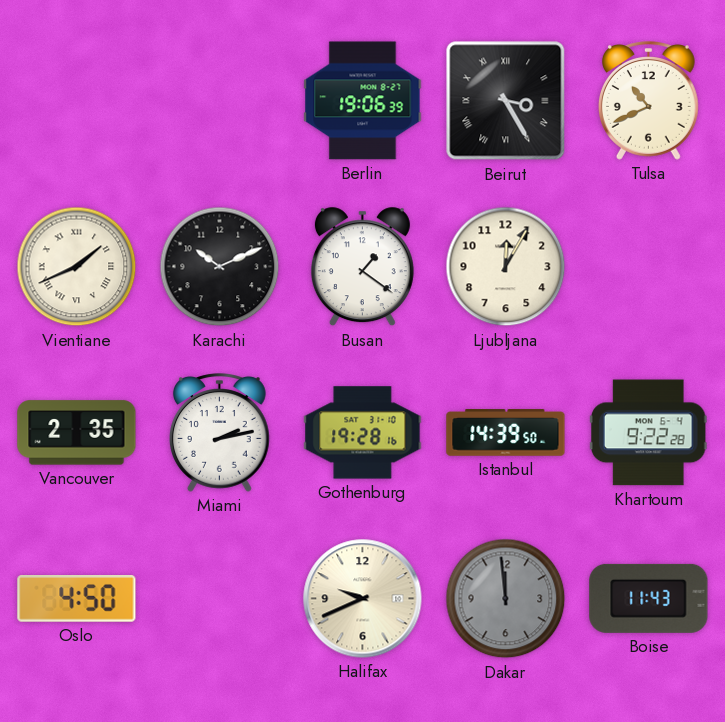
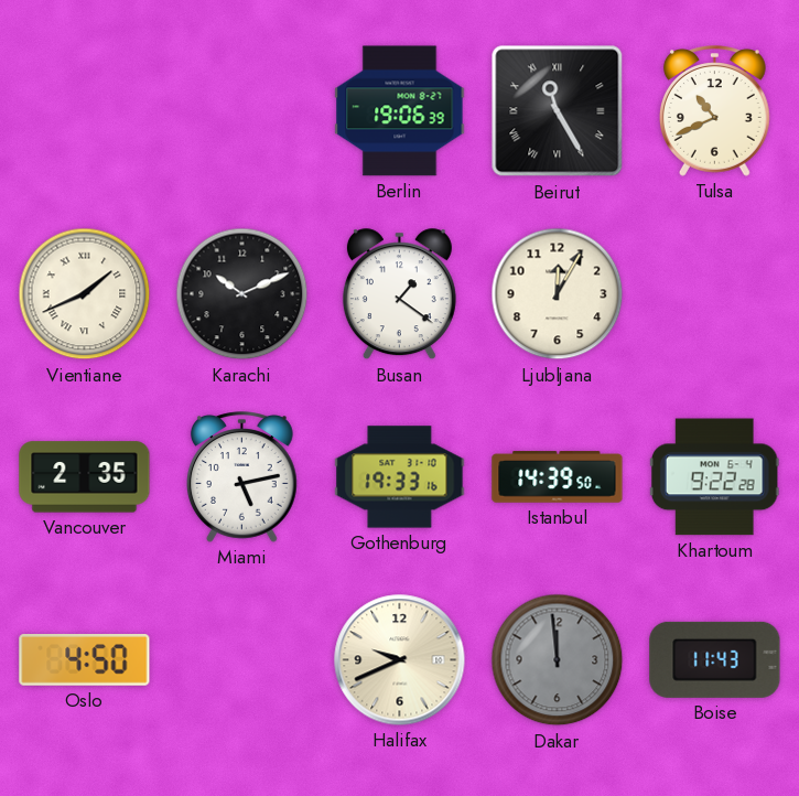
Beirut: 3:25 -> 11:25
Miami: 2:13 -> 5:13
Gothenburg: 19:28 -> 19:33
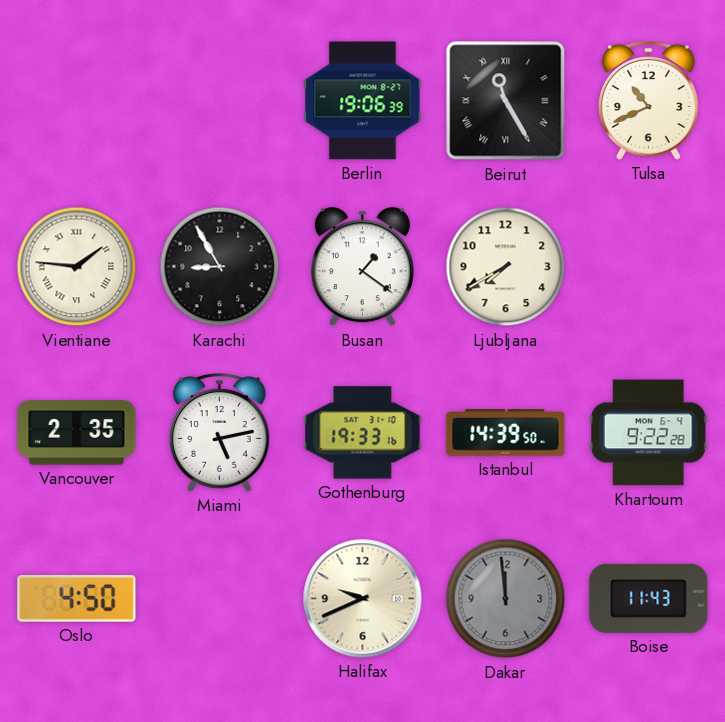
Vientiane: 1:41 -> 1:46
Karachi: 10:11 -> 8:55
Ljubljana: 12:05 -> 7:40
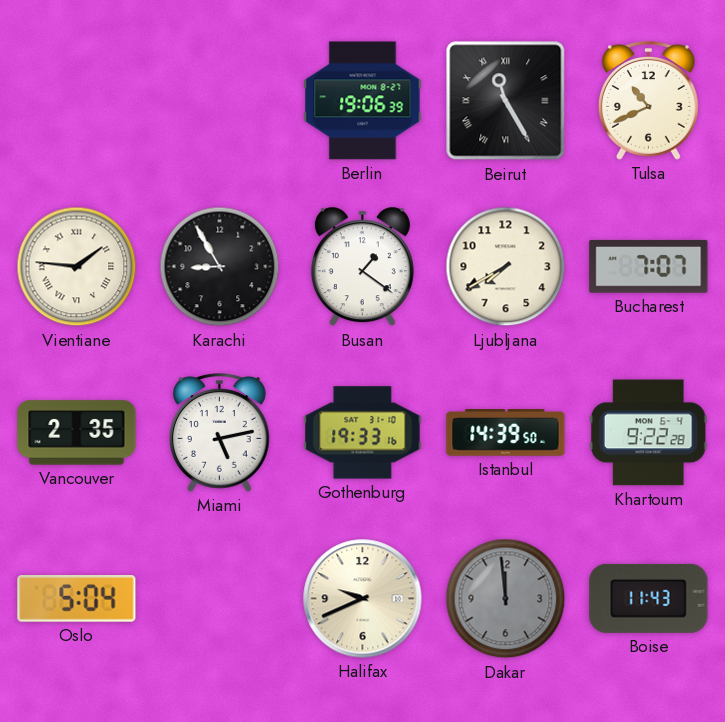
Bucharest: none -> 7:07
Oslo: 4:50 -> 5:04
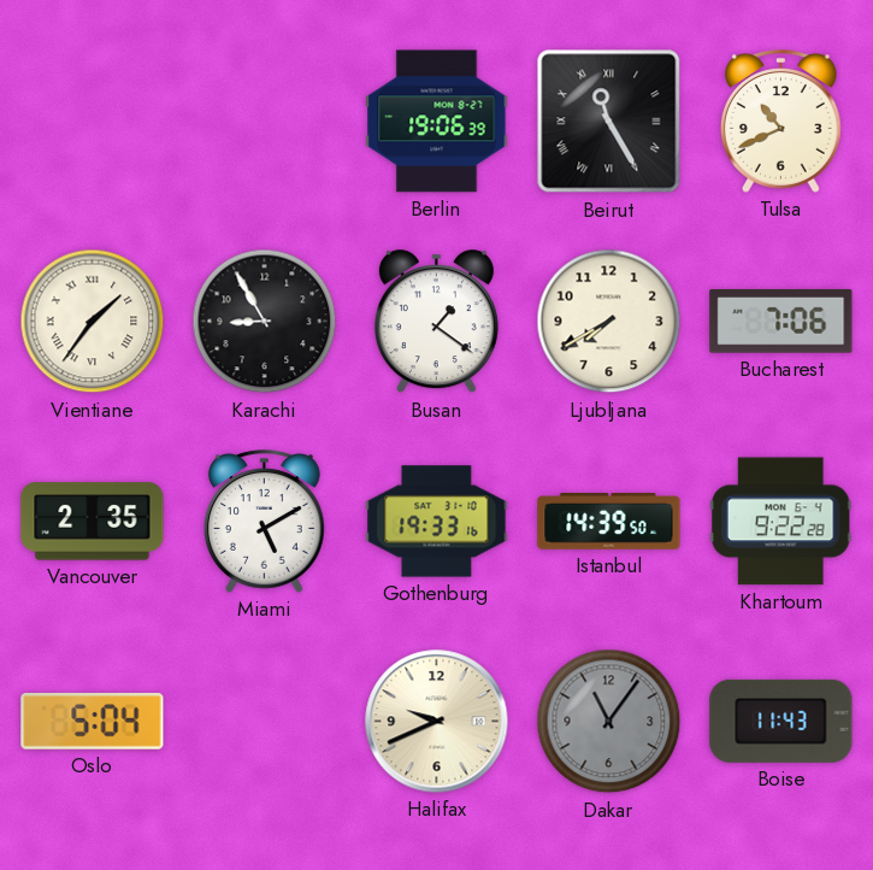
Vientiane: 1:46 -> 1:36
Bucharest: 7:07 -> 7:06
Miami: 5:13 -> 5:10
Dakar: 11:59 -> 11:06
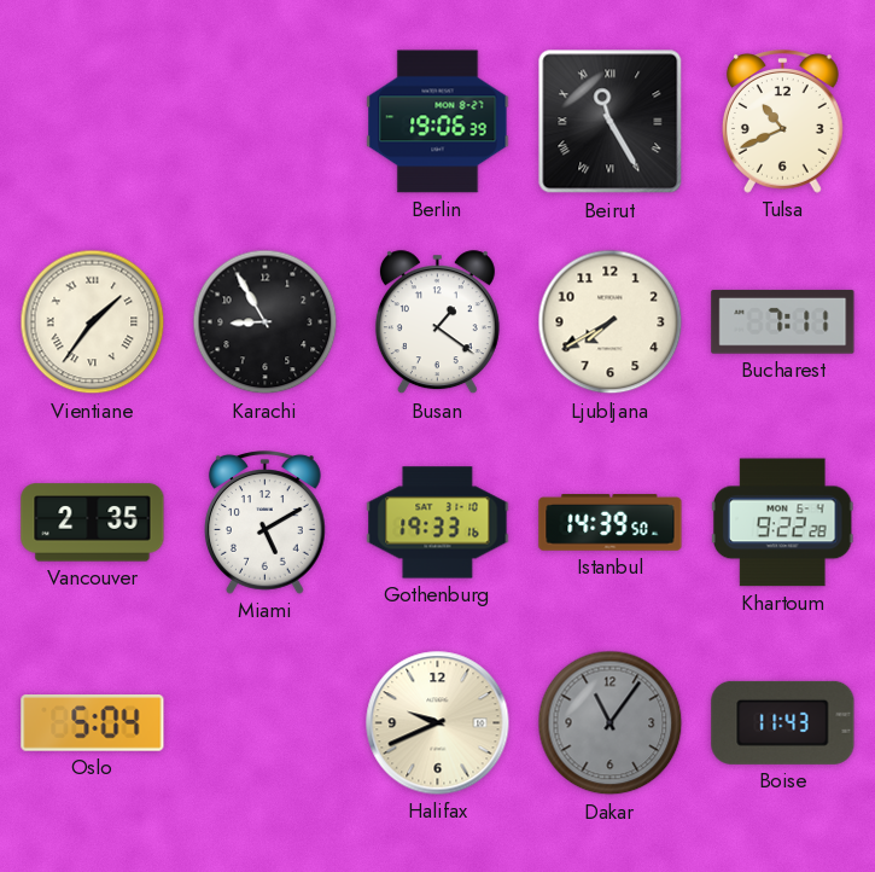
Bucharest: 7:06 -> 7:11
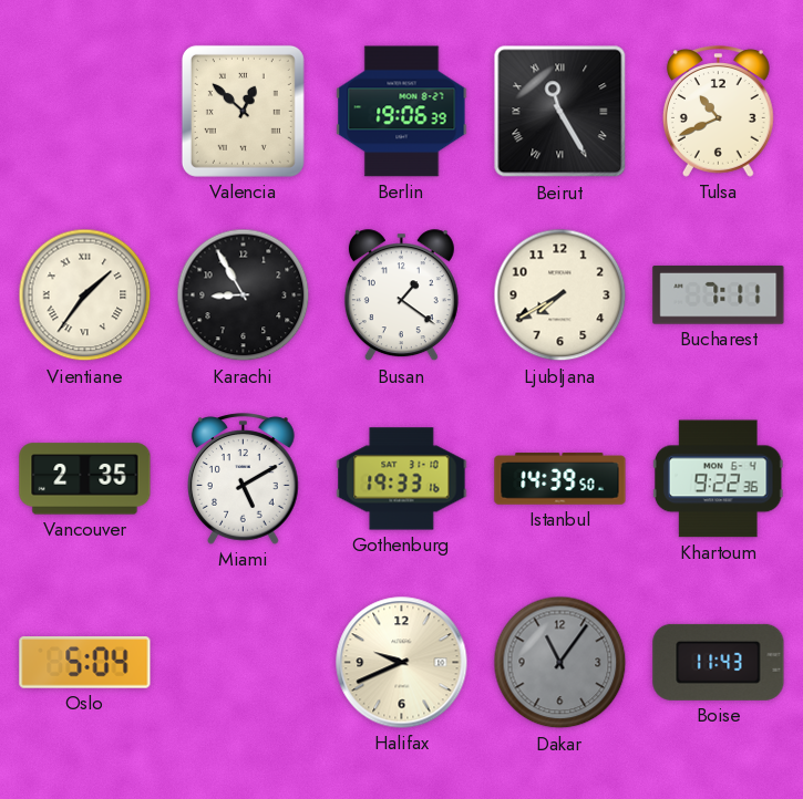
Valencia: none -> 12:52
Khartoum: 9:22:28 -> 9:22:36
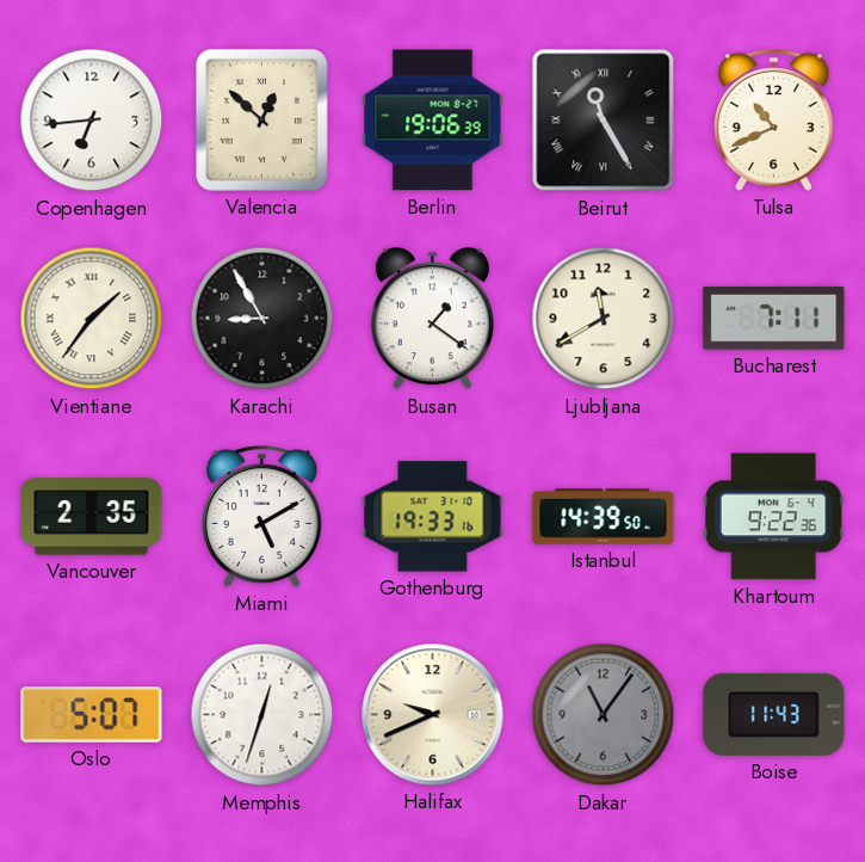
Copenhagen: none -> 6:44
Ljubljana: 7:40 -> 11:40
Oslo: 5:04 -> 5:07
Memphis: none -> 12:33
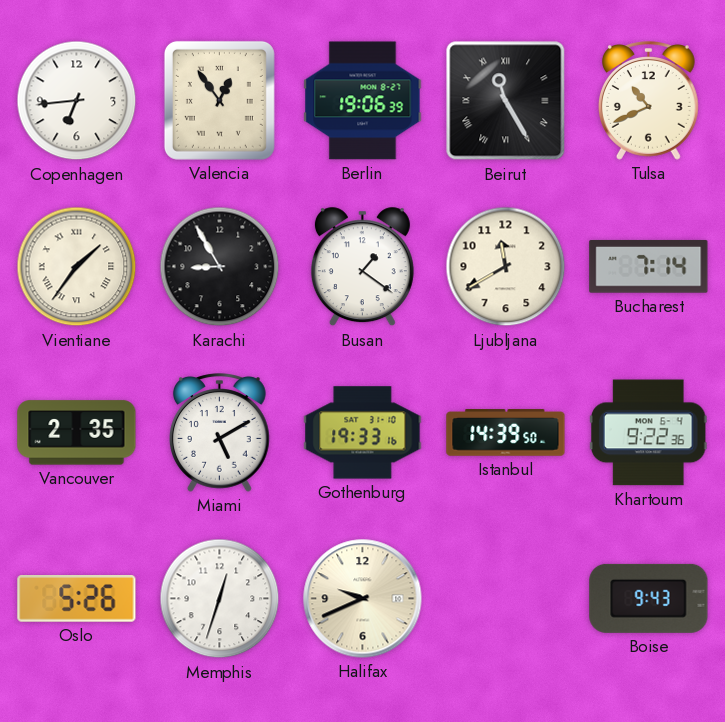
Valencia: 12:52 -> 12:54
Bucharest: 7:11 -> 7:14
Oslo: 5:07 -> 5:26
Dakar: 11:06 -> none
Boise: 11:43 -> 9:43
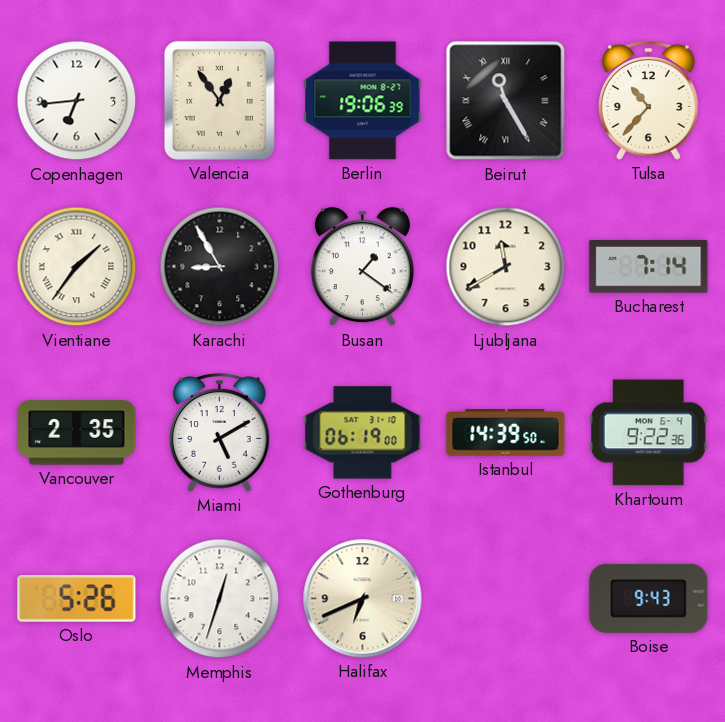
Tulsa: 10:41 -> 10:37
Gothenburg: 19:33 -> 06:19
Halifax: 9:41 -> 6:41
